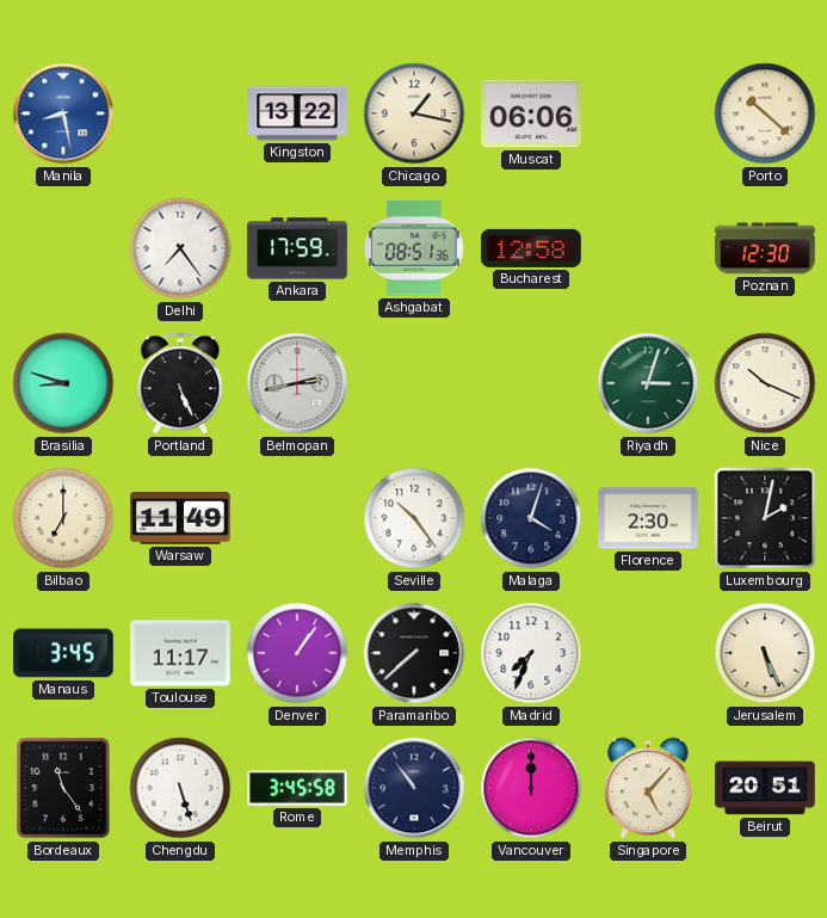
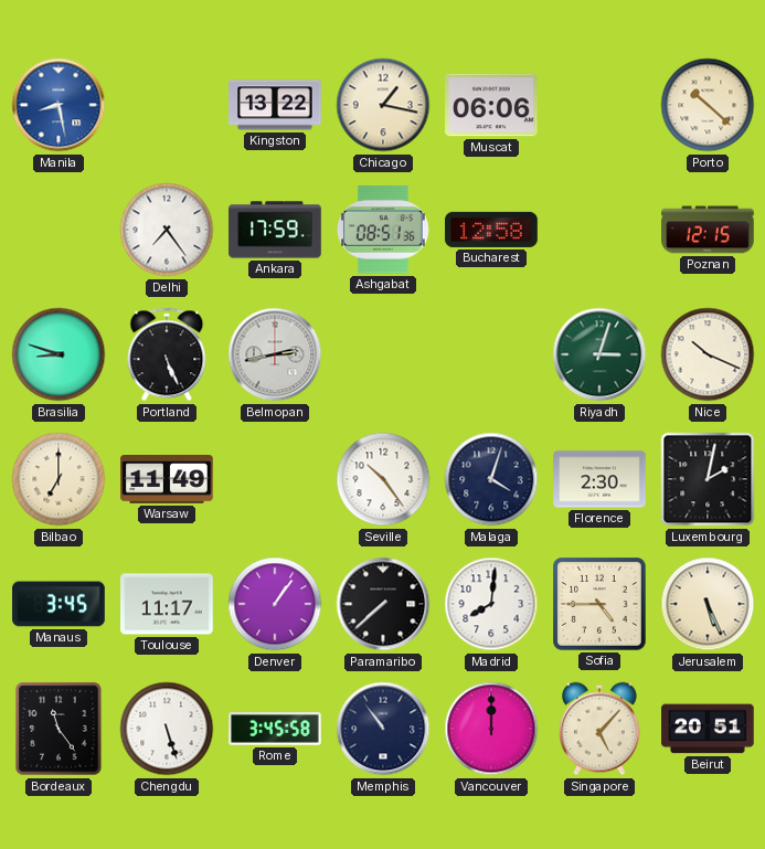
Poznan: 12:30 -> 12:15
Madrid: 7:34 -> 8:01
Sofia: none -> 4:45
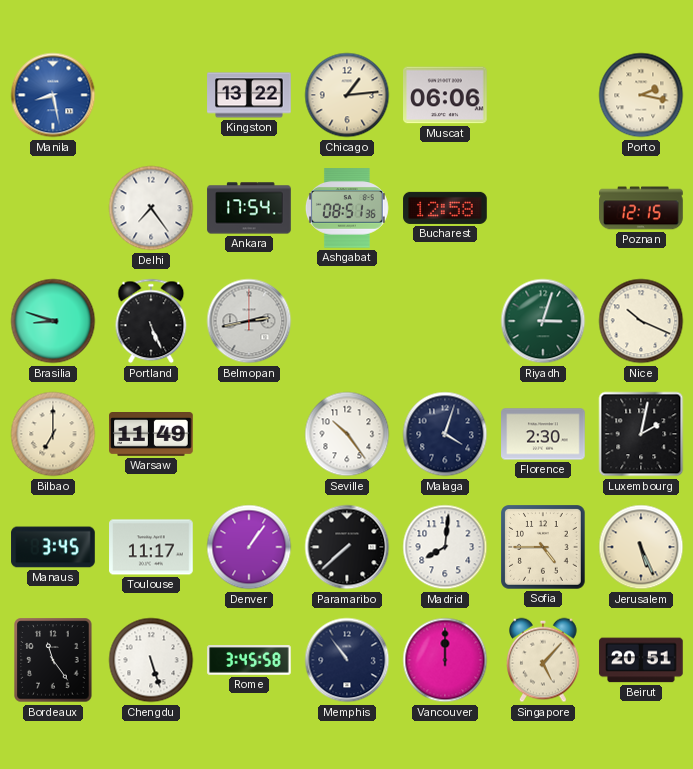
Chicago: 1:17 -> 1:14
Porto: 10:22 -> 2:17
Ankara: 17:59 -> 17:54
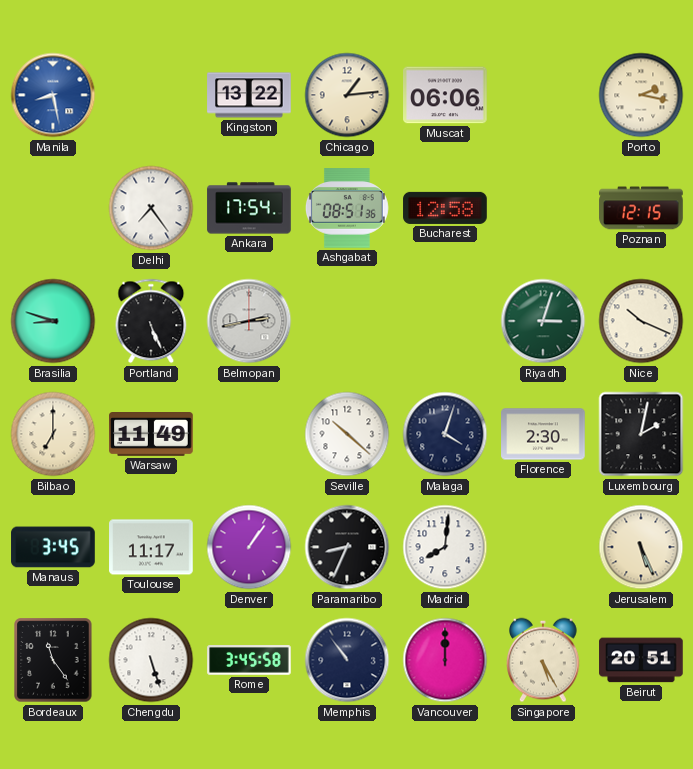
Seville: 10:24 -> 10:22
Paramaribo: 7:38 -> 8:34
Sofia: 4:45 -> none
Singapore: 5:07 -> 5:25
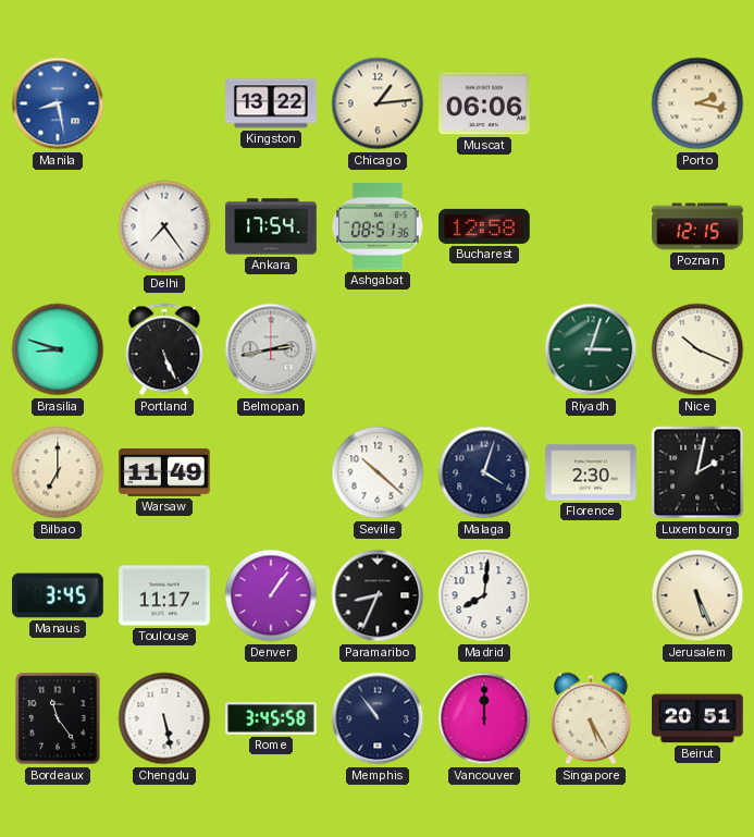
Chengdu: 5:27 -> 5:28
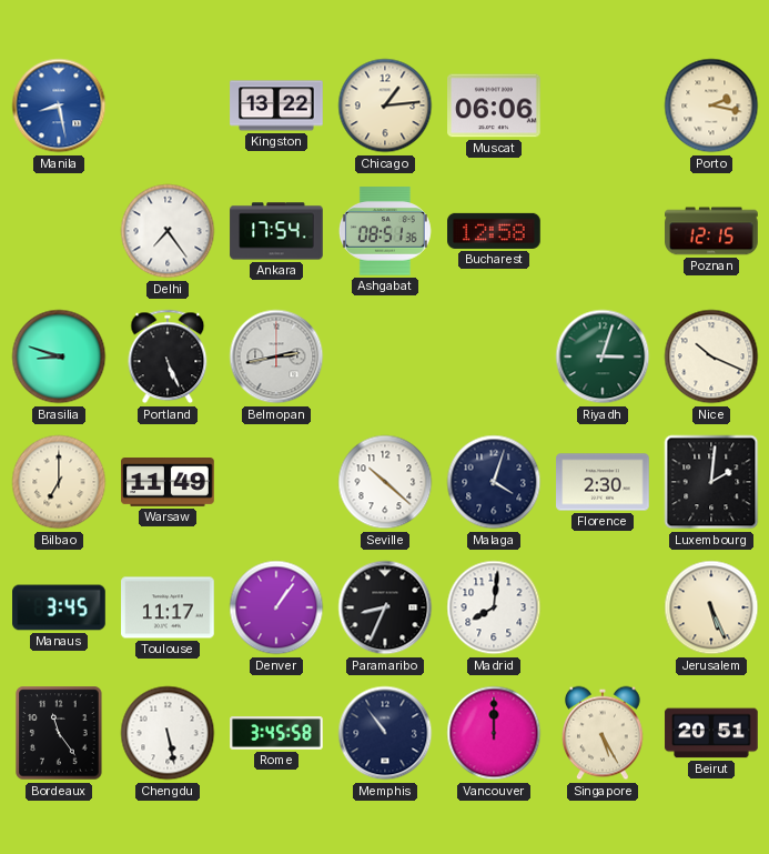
Luxembourg: 2:02 -> 2:01
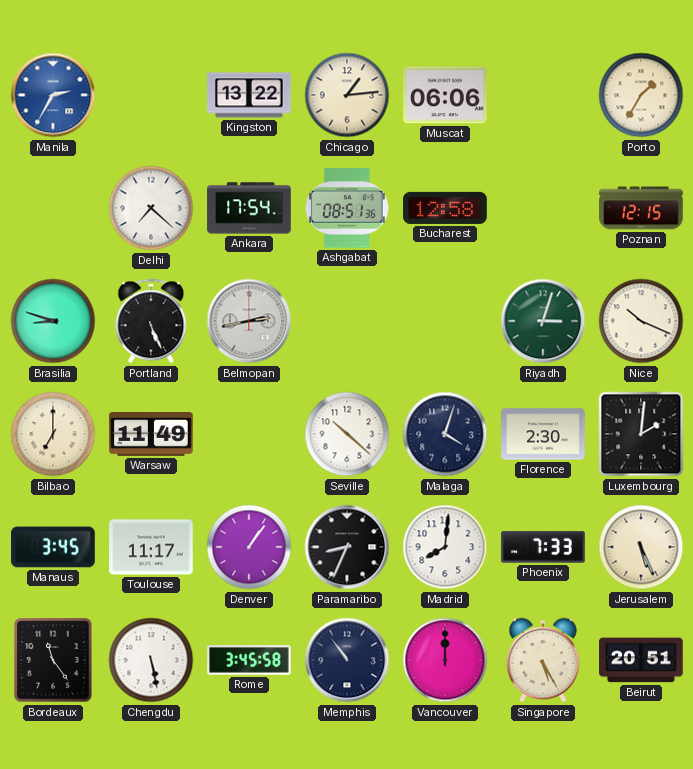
Manila: 8:28 -> 2:35
Porto: 2:17 -> 1:35
Delhi: 7:24 -> 7:22
Phoenix: none -> 7:33
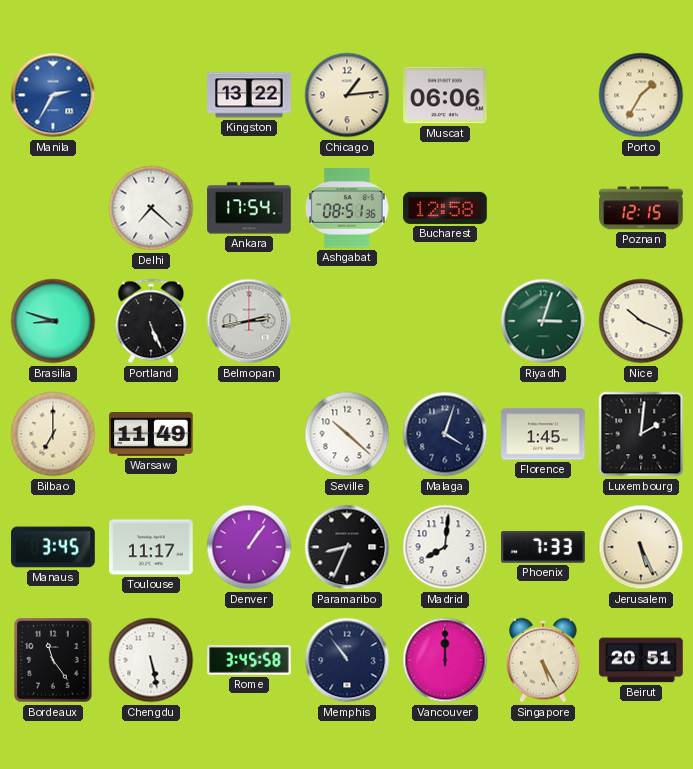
Florence: 2:30 -> 1:45
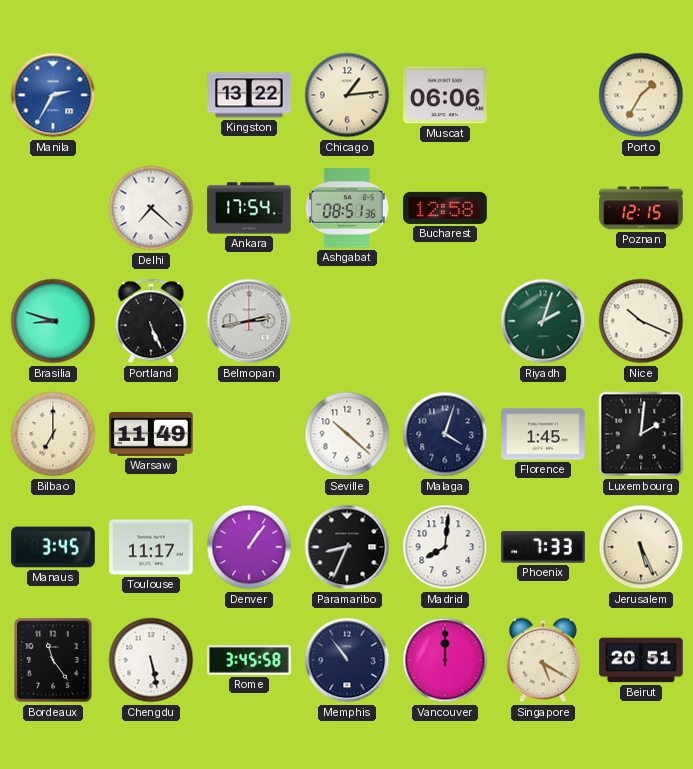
Riyadh: 3:03 -> 2:03
Singapore: 5:25 -> 5:20
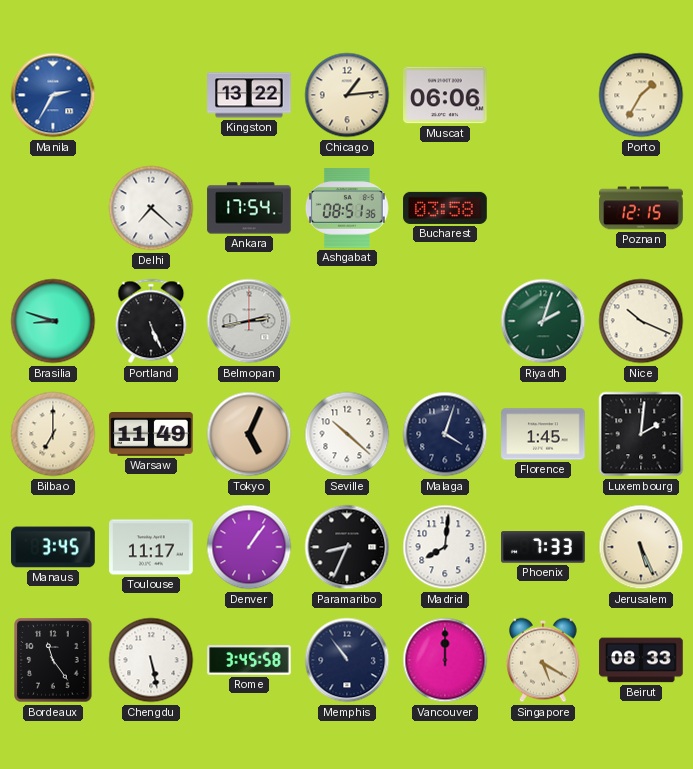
Bucharest: 12:58 -> 03:58
Tokyo: none -> 5:04
Beirut: 20:51 -> 08:33
